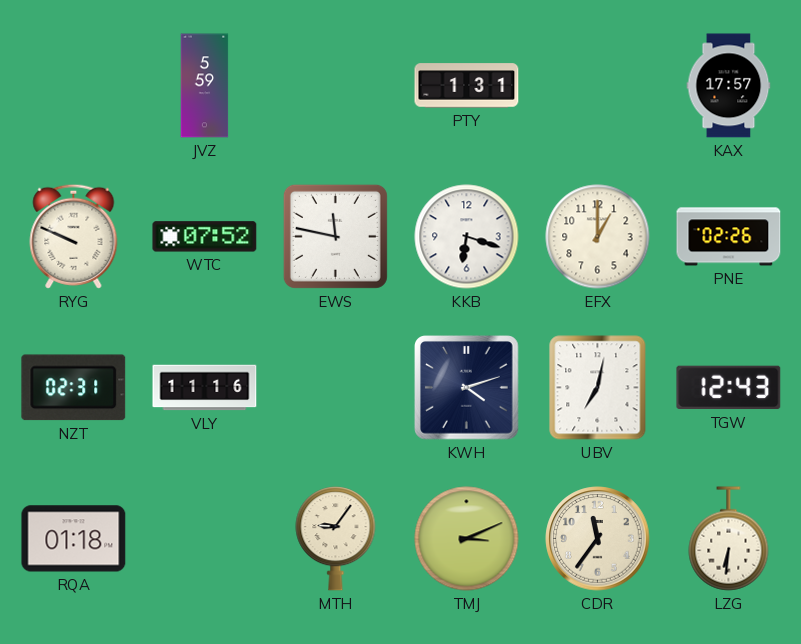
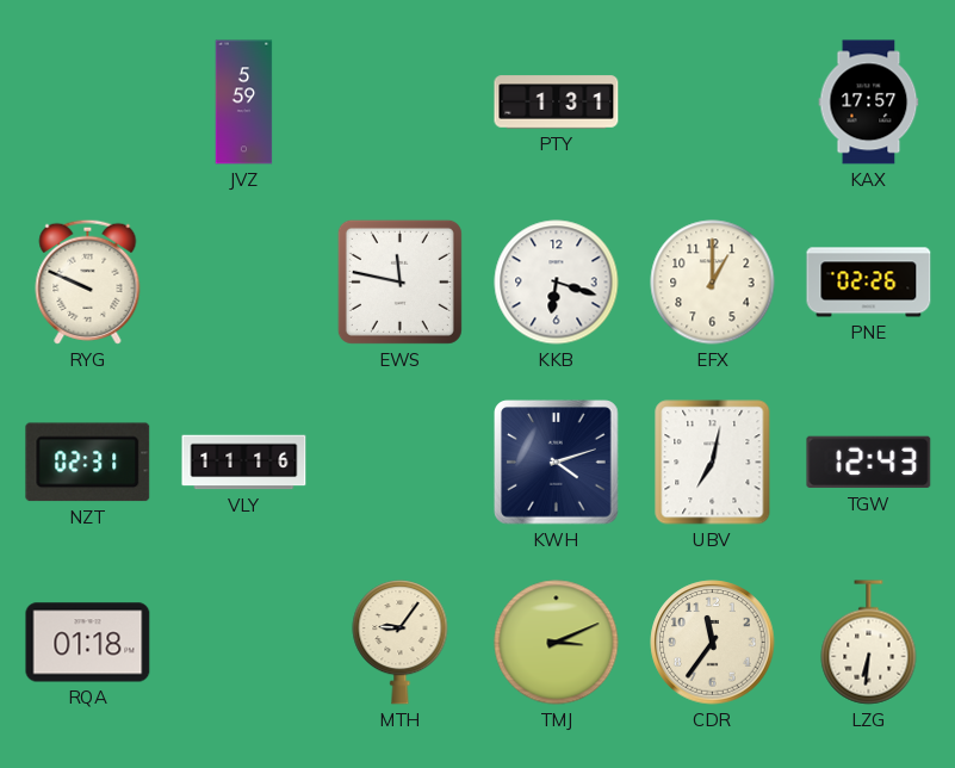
WTC: 07:52 -> none
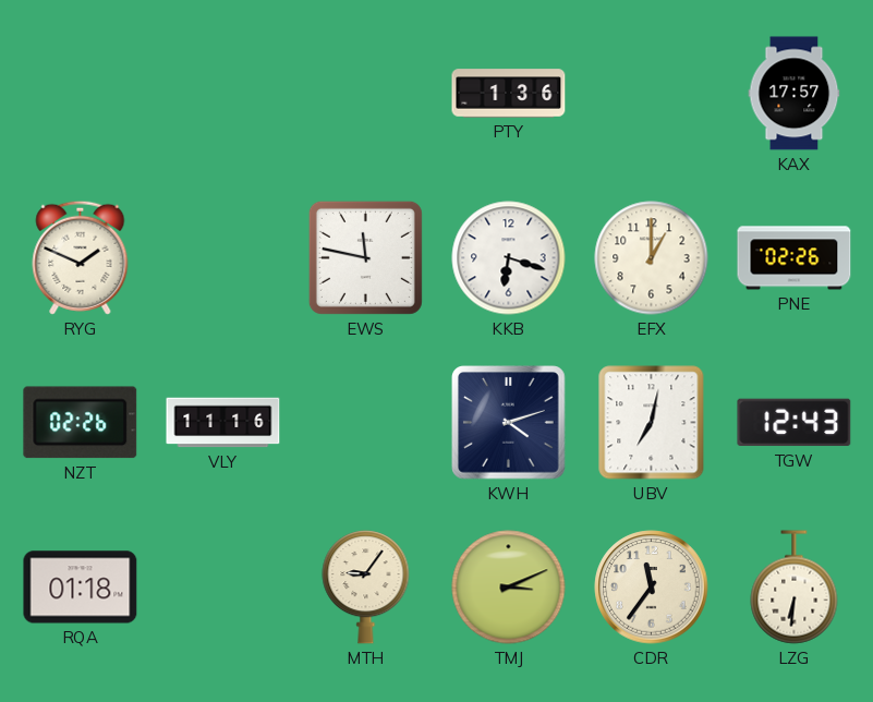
JVZ: 5:59 -> none
PTY: 1:31 -> 1:36
RYG: 9:49 -> 1:49
NZT: 02:31 -> 02:26
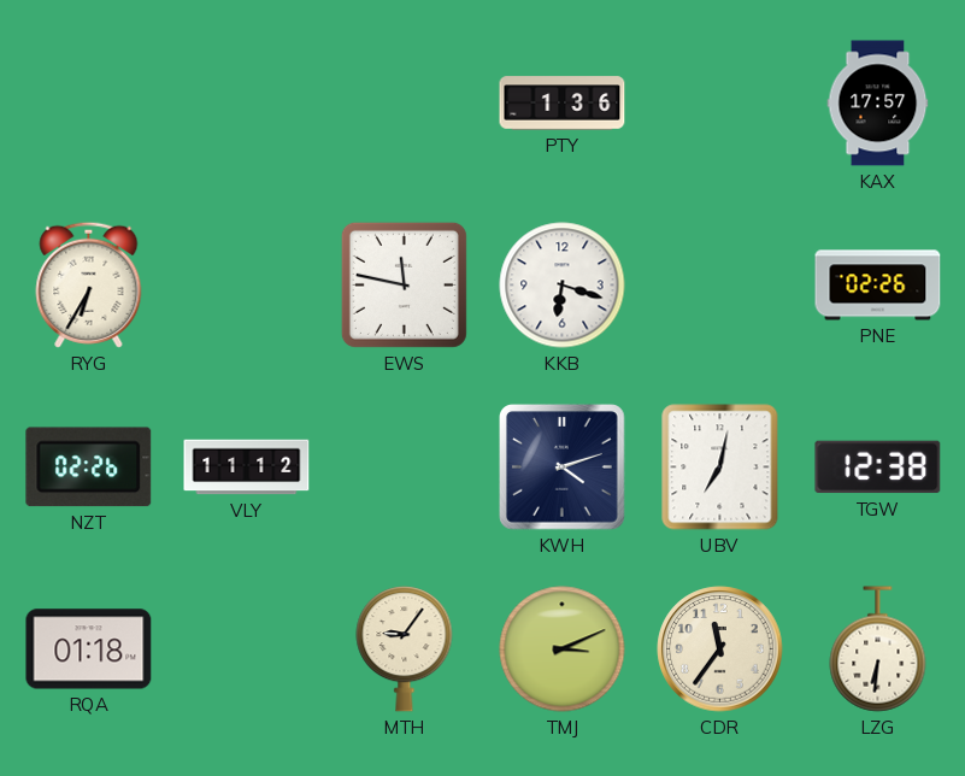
RYG: 1:49 -> 6:35
EFX: 1:00 -> none
VLY: 11:16 -> 11:12
TGW: 12:43 -> 12:38
